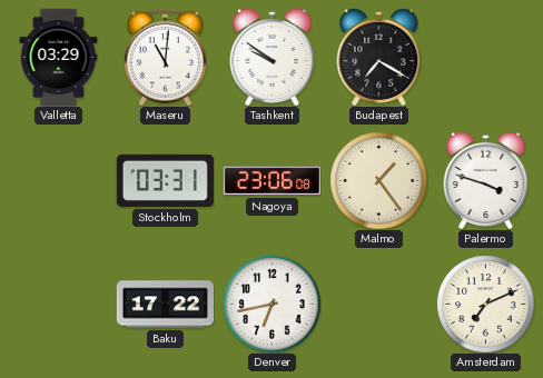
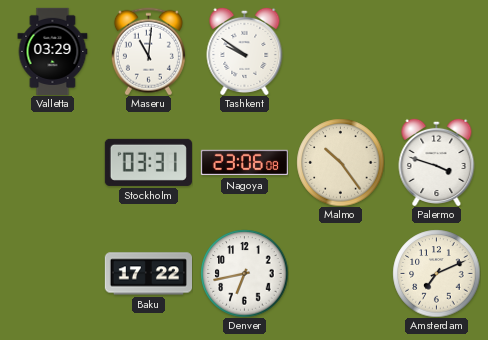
Budapest: 7:20 -> none
Malmo: 1:24 -> 10:24
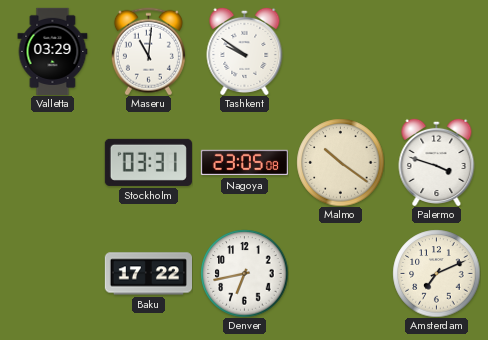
Nagoya: 23:06 -> 23:05
Malmo: 10:24 -> 10:21
